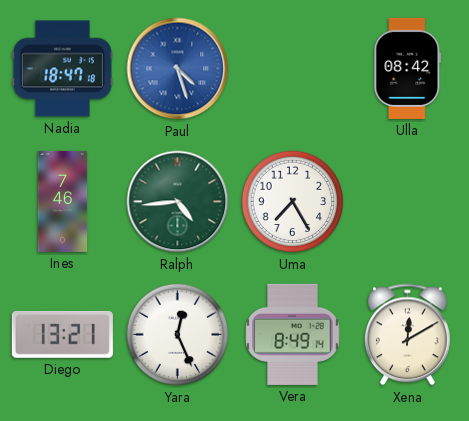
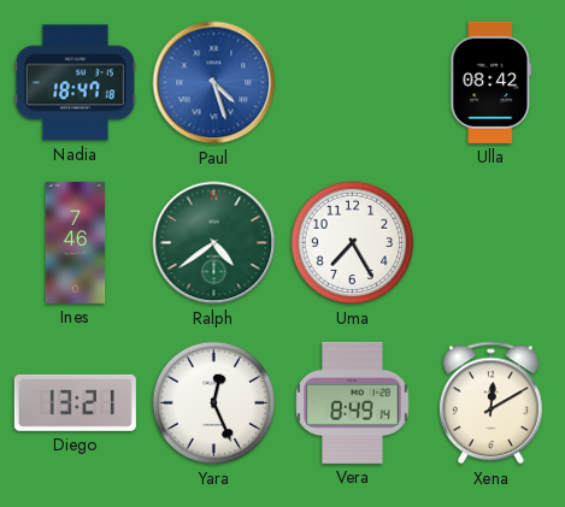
Ralph: 4:44 -> 4:39
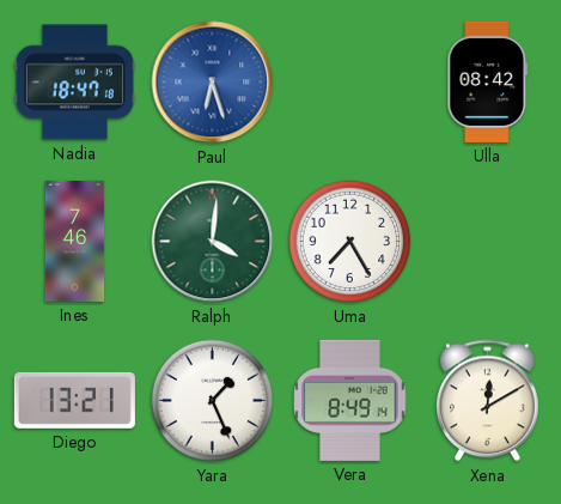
Paul: 4:27 -> 6:27
Ralph: 4:39 -> 4:01
Yara: 12:26 -> 1:26
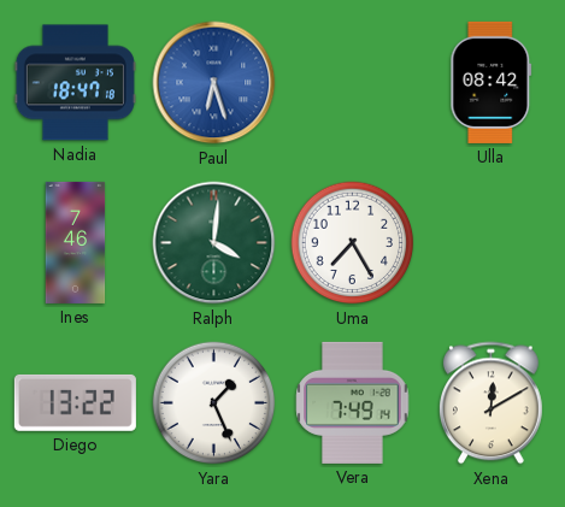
Diego: 13:21 -> 13:22
Vera: 8:49 -> 7:49
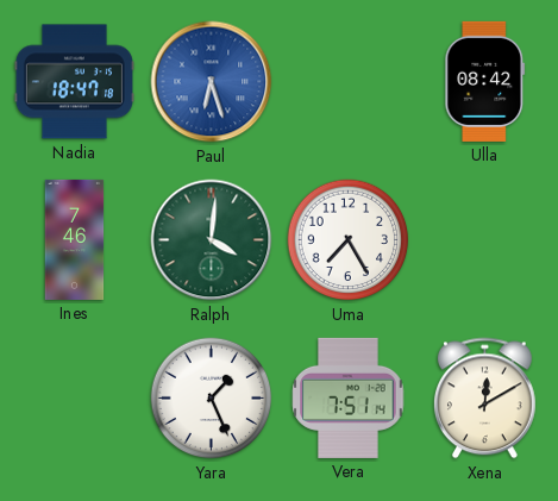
Diego: 13:22 -> none
Vera: 7:49 -> 7:51
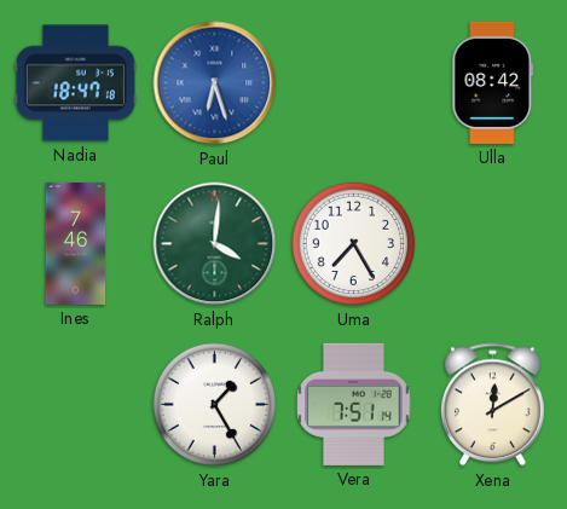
Yara: 1:26 -> 1:25
